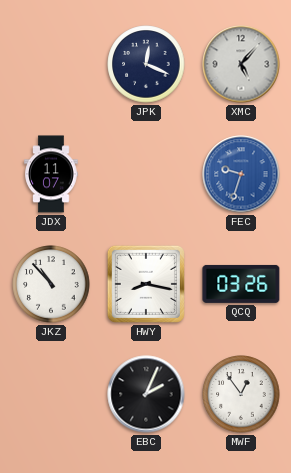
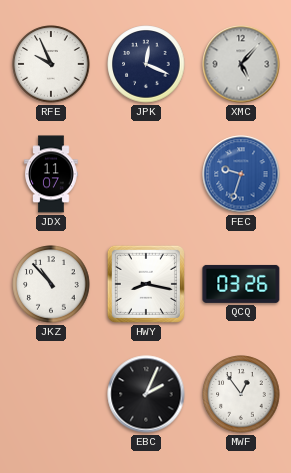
RFE: none -> 9:56
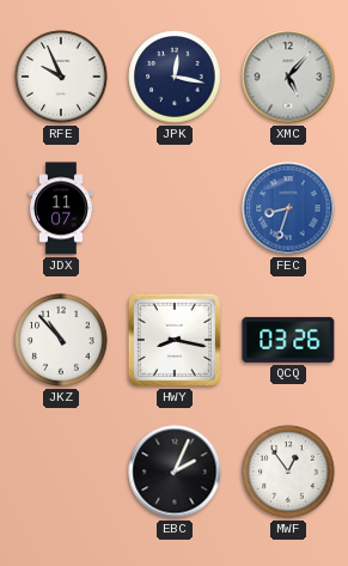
JPK: 12:19 -> 12:17
FEC: 9:33 -> 8:33
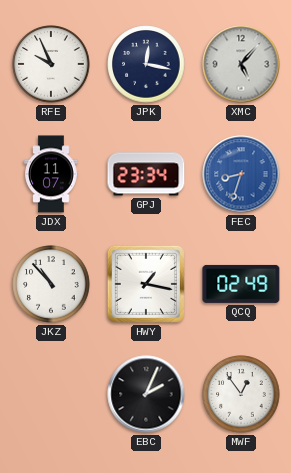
GPJ: none -> 23:34
HWY: 8:17 -> 1:17
QCQ: 03:26 -> 02:49
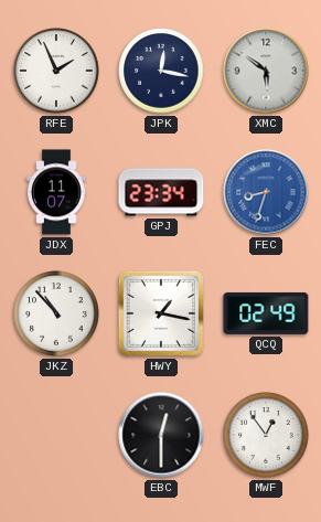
RFE: 9:56 -> 1:56
XMC: 5:07 -> 5:51
EBC: 2:04 -> 12:30
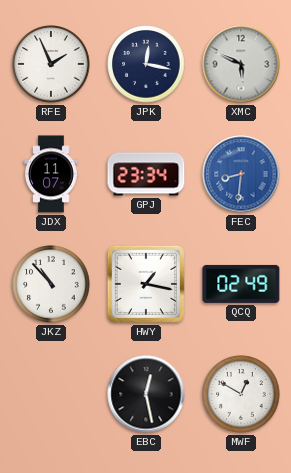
XMC: 5:51 -> 5:49
FEC: 8:33 -> 8:31
EBC: 12:30 -> 12:28
MWF: 12:54 -> 12:50
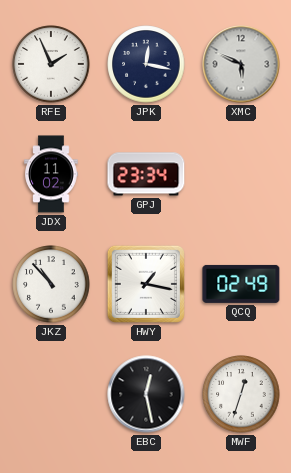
JDX: 11:07 -> 11:02
FEC: 8:31 -> none
MWF: 12:50 -> 12:33
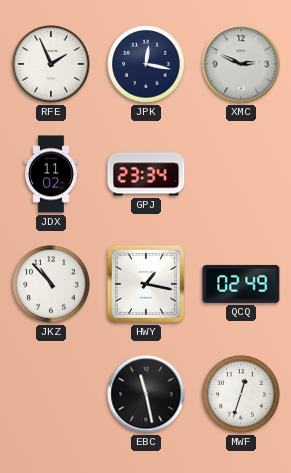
XMC: 5:49 -> 2:49
EBC: 12:28 -> 11:28
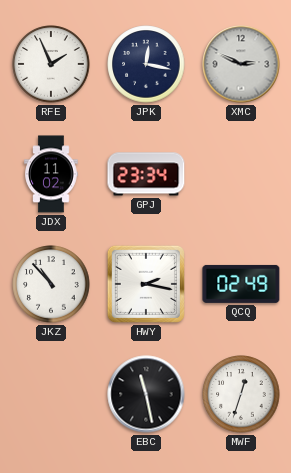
HWY: 1:17 -> 2:17
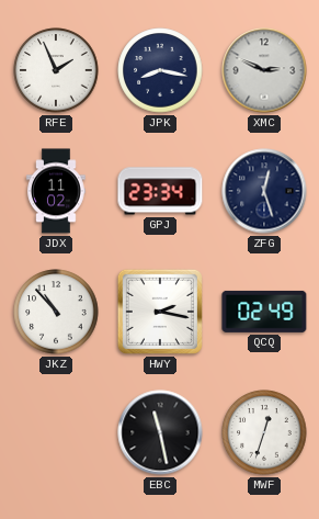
JPK: 12:17 -> 8:17
ZFG: none -> 12:27
